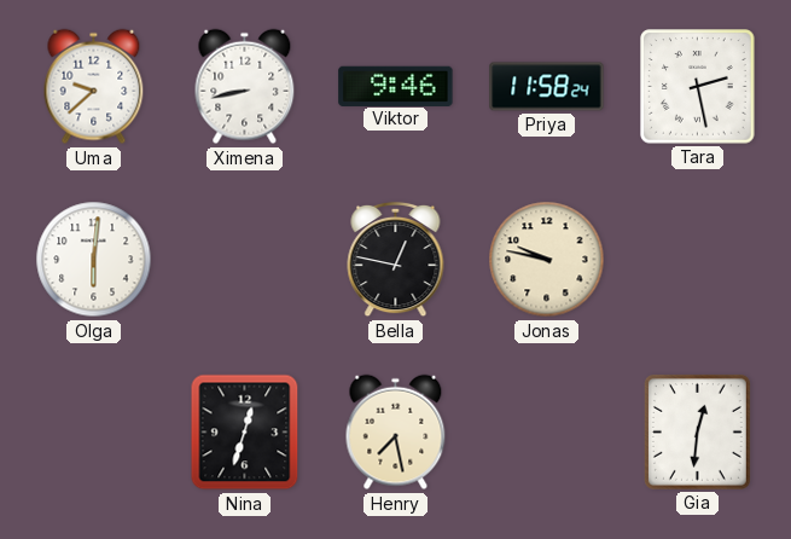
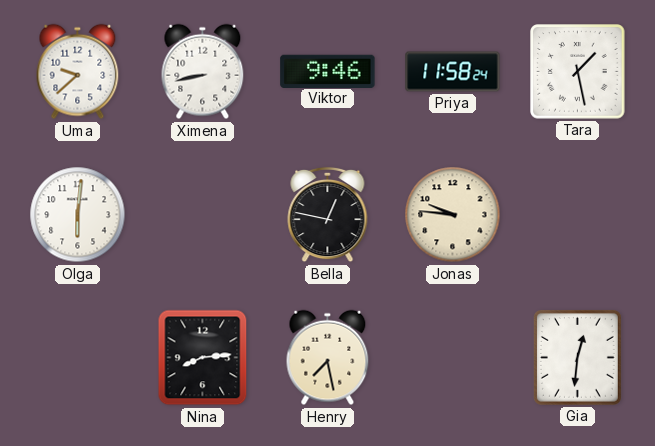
Tara: 2:28 -> 1:28
Jonas: 9:47 -> 9:46
Nina: 12:33 -> 8:14
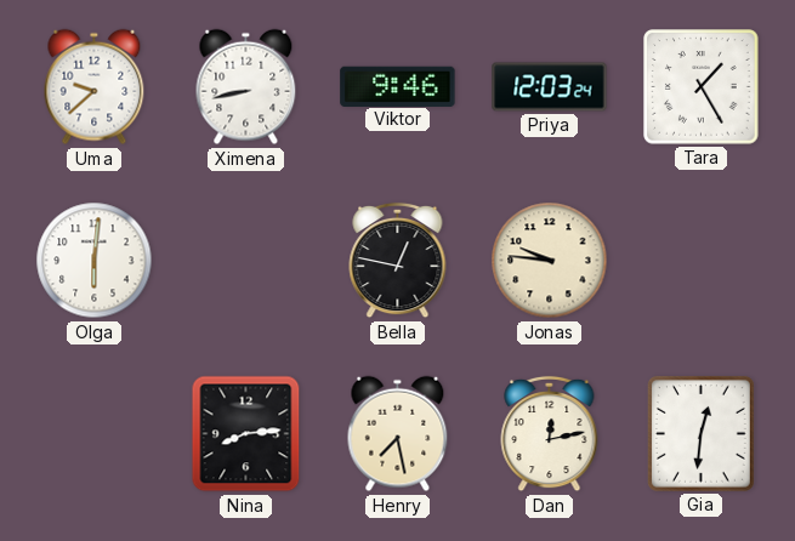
Priya: 11:58 -> 12:03
Tara: 1:28 -> 1:25
Dan: none -> 12:13
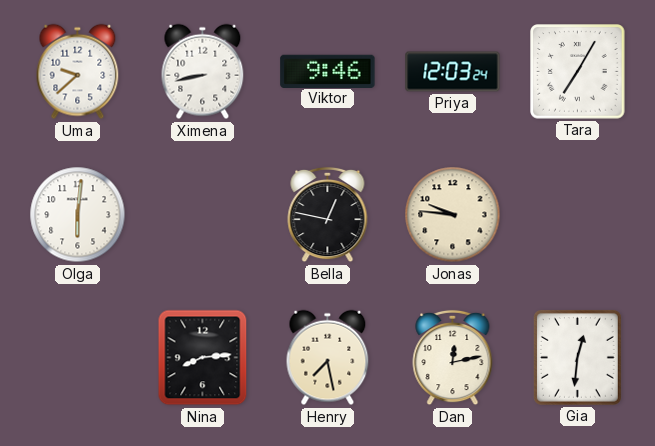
Tara: 1:25 -> 7:05
